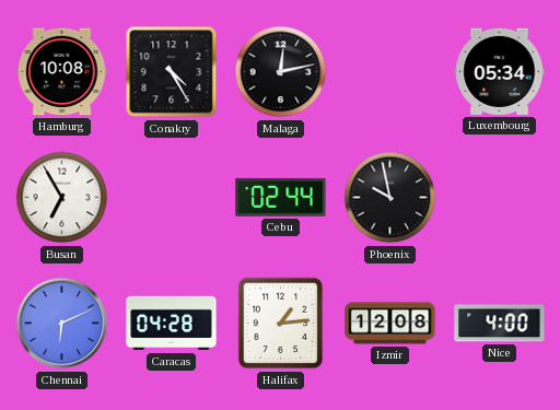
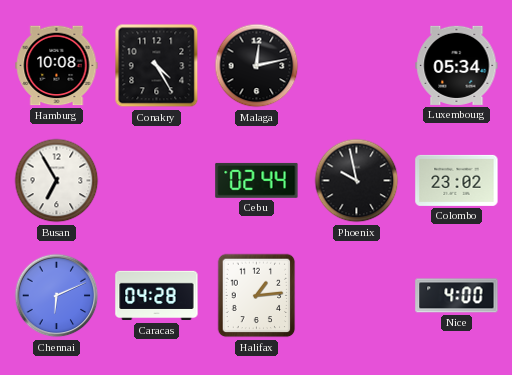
Colombo: none -> 23:02
Izmir: 12:08 -> none
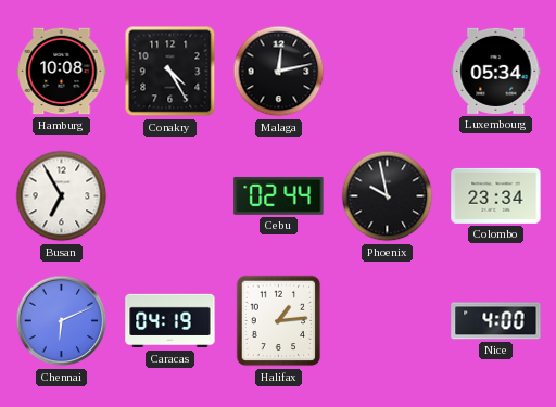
Colombo: 23:02 -> 23:34
Caracas: 04:28 -> 04:19
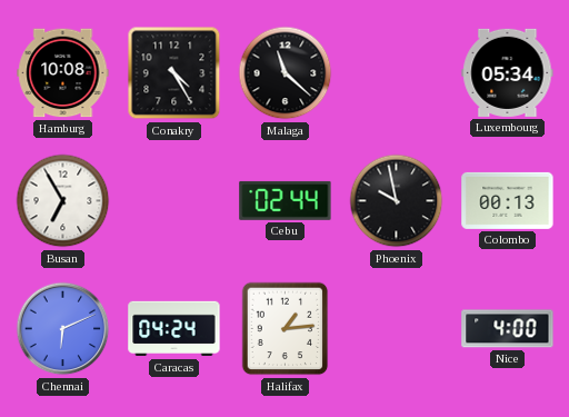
Malaga: 12:13 -> 11:22
Colombo: 23:34 -> 00:13
Caracas: 04:19 -> 04:24
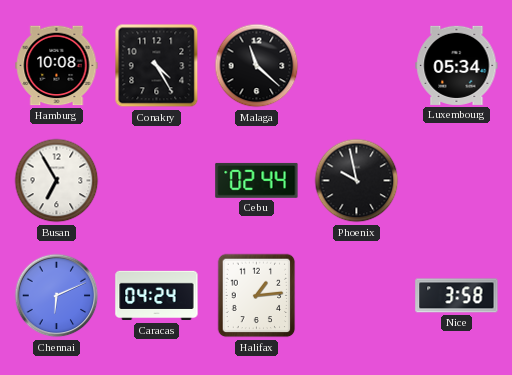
Colombo: 00:13 -> none
Nice: 4:00 -> 3:58
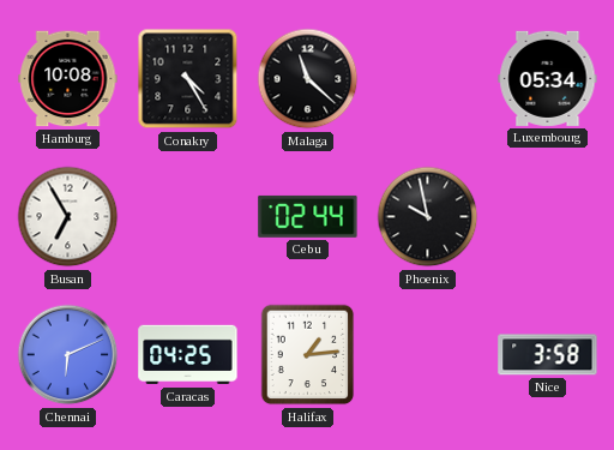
Caracas: 04:24 -> 04:25
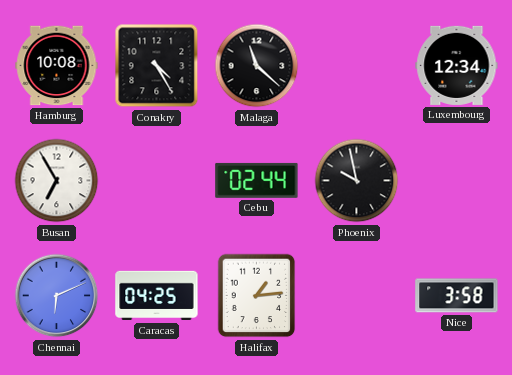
Luxembourg: 05:34 -> 12:34
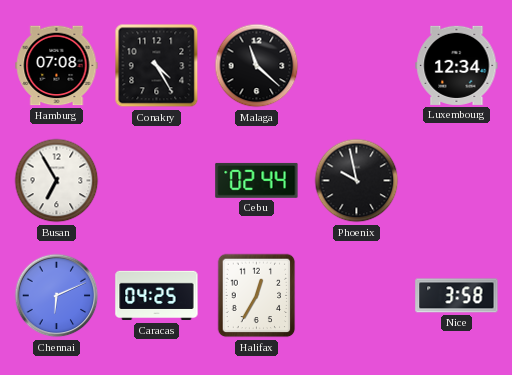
Hamburg: 10:08 -> 07:08
Halifax: 1:14 -> 12:35
